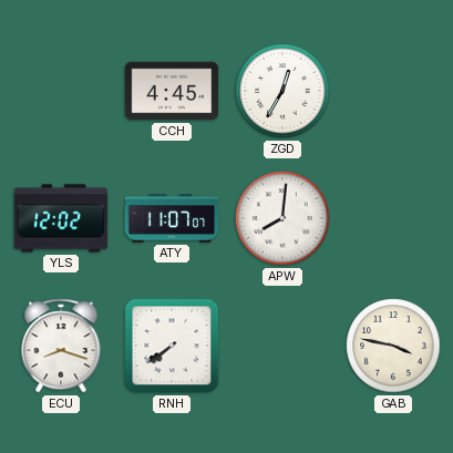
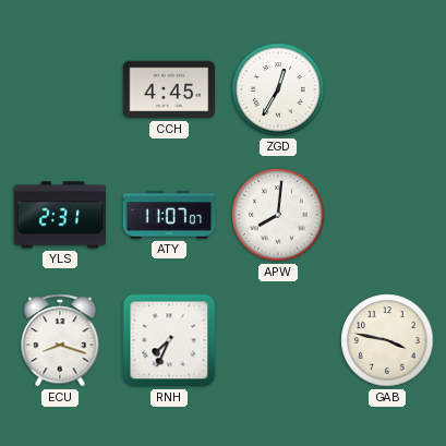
YLS: 12:02 -> 2:31
RNH: 7:39 -> 7:34
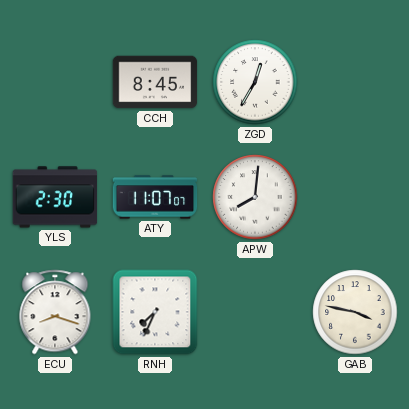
CCH: 4:45 -> 8:45
YLS: 2:31 -> 2:30
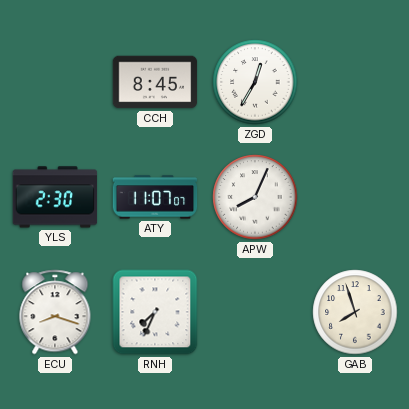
APW: 8:01 -> 8:04
GAB: 3:47 -> 7:57
